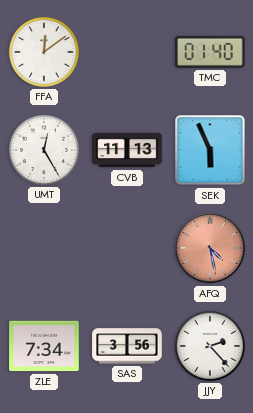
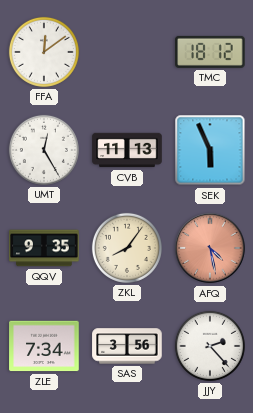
TMC: 01:40 -> 18:12
QQV: none -> 9:35
ZKL: none -> 8:06
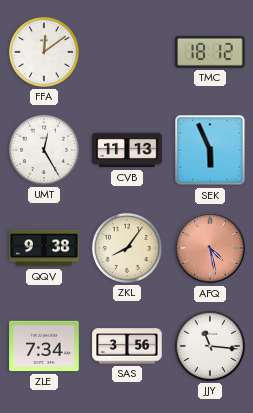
QQV: 9:35 -> 9:38
JJY: 2:23 -> 11:16
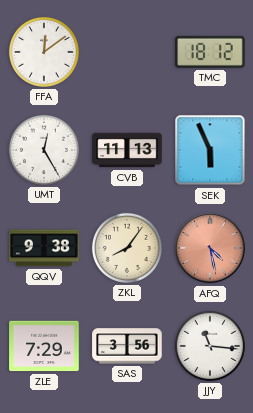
ZLE: 7:34 -> 7:29
